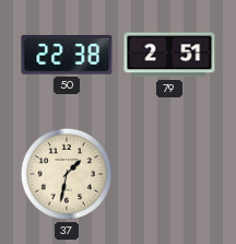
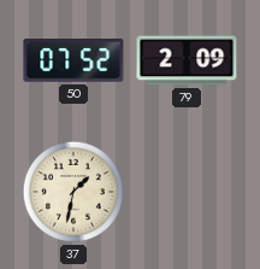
50: 22:38 -> 07:52
79: 2:51 -> 2:09
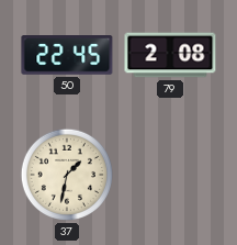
50: 07:52 -> 22:45
79: 2:09 -> 2:08
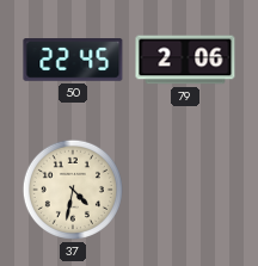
79: 2:08 -> 2:06
37: 1:32 -> 4:32
